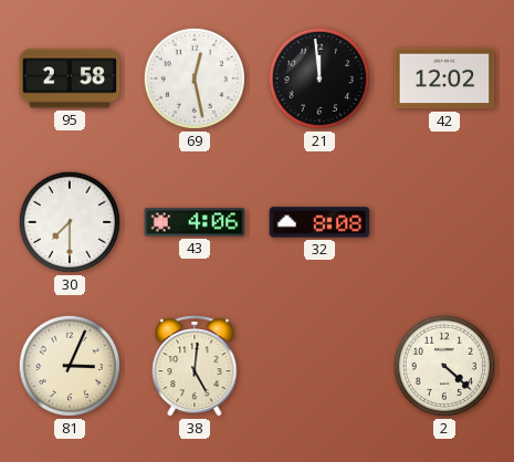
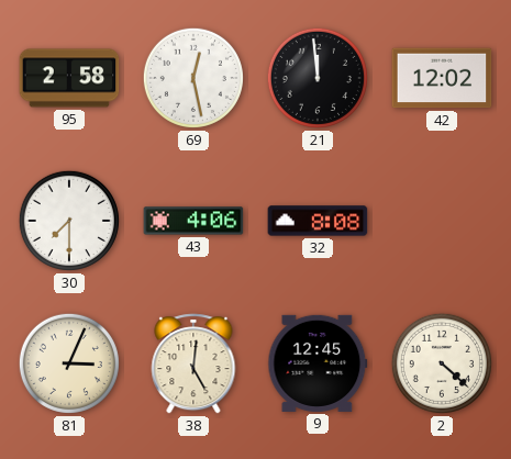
9: none -> 12:45
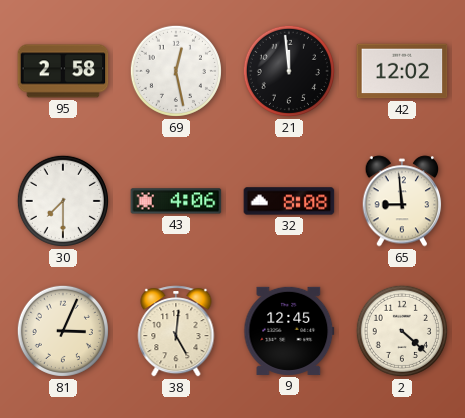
65: none -> 8:59
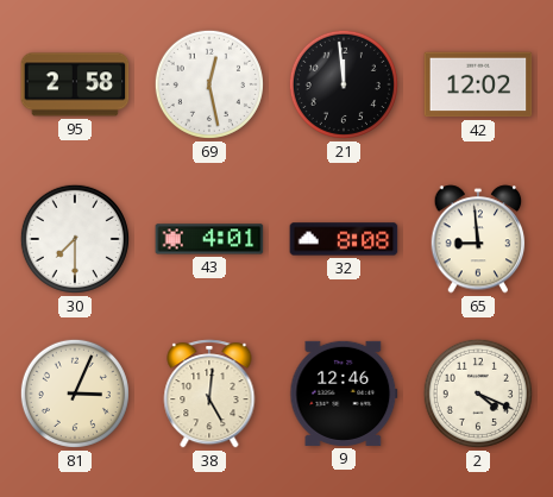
43: 4:06 -> 4:01
9: 12:45 -> 12:46
2: 4:22 -> 4:19
